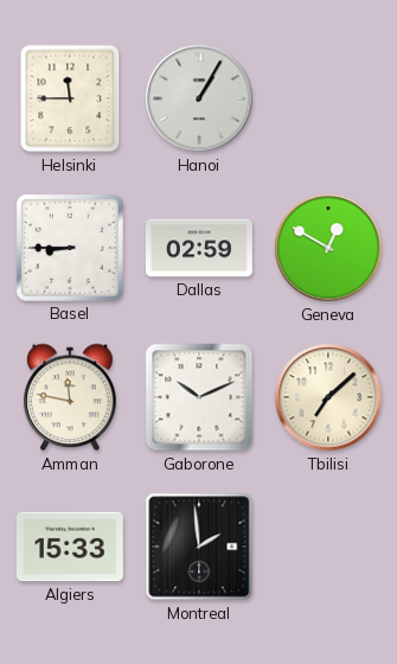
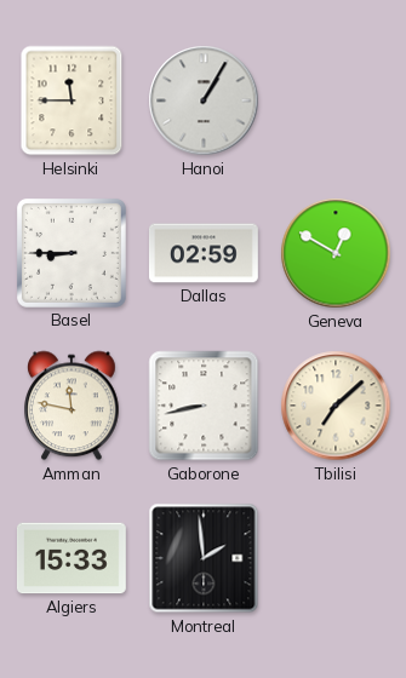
Gaborone: 10:11 -> 8:43
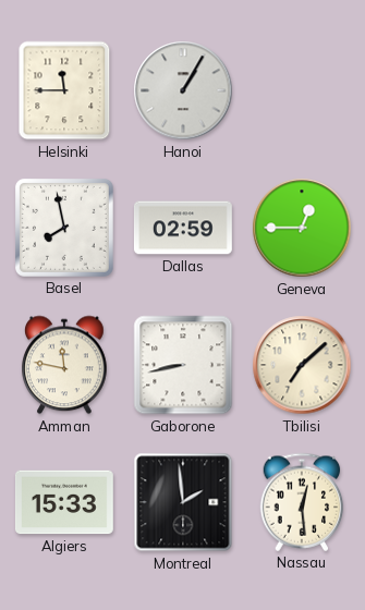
Basel: 8:45 -> 7:58
Geneva: 12:50 -> 12:45
Nassau: none -> 12:29
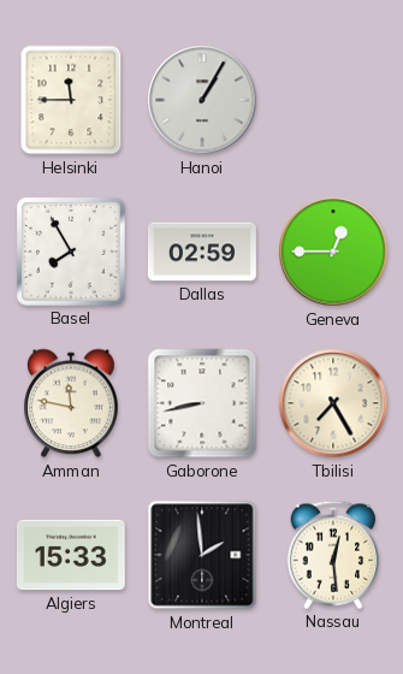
Basel: 7:58 -> 7:55
Tbilisi: 7:08 -> 7:25
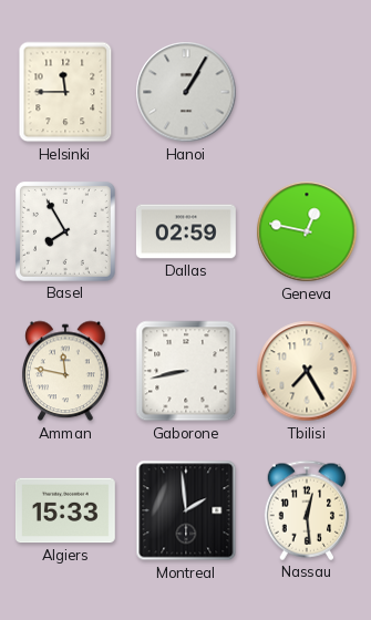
Geneva: 12:45 -> 12:47
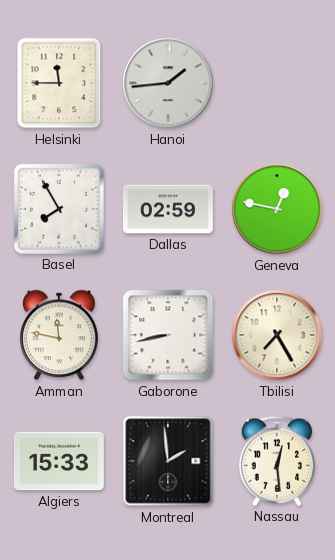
Hanoi: 1:05 -> 1:44
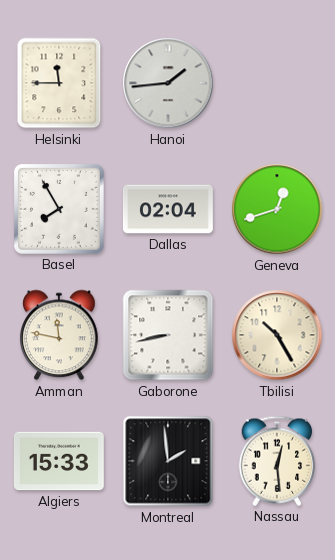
Dallas: 02:59 -> 02:04
Geneva: 12:47 -> 12:42
Tbilisi: 7:25 -> 10:25
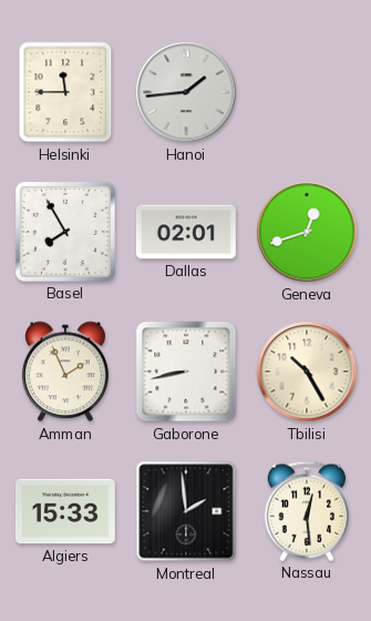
Dallas: 02:04 -> 02:01
Amman: 11:47 -> 1:56
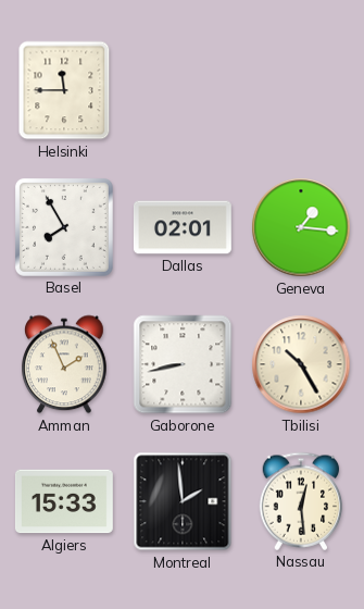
Hanoi: 1:44 -> none
Geneva: 12:42 -> 1:16
